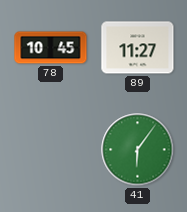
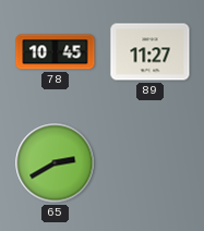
65: none -> 2:40
41: 6:06 -> none
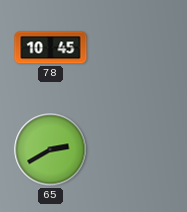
89: 11:27 -> none
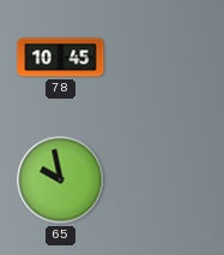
65: 2:40 -> 9:58
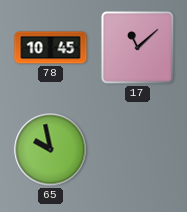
17: none -> 11:08
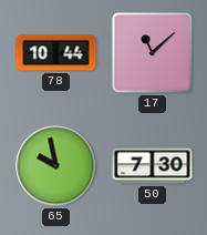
78: 10:45 -> 10:44
50: none -> 7:30
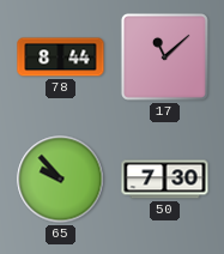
78: 10:44 -> 8:44
65: 9:58 -> 9:53
